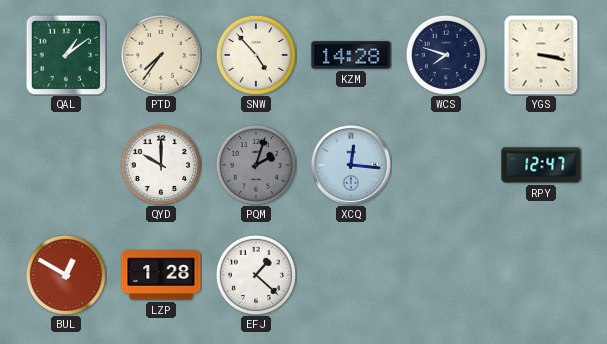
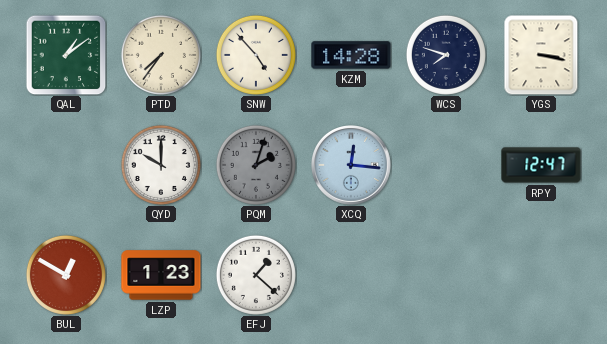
LZP: 1:28 -> 1:23
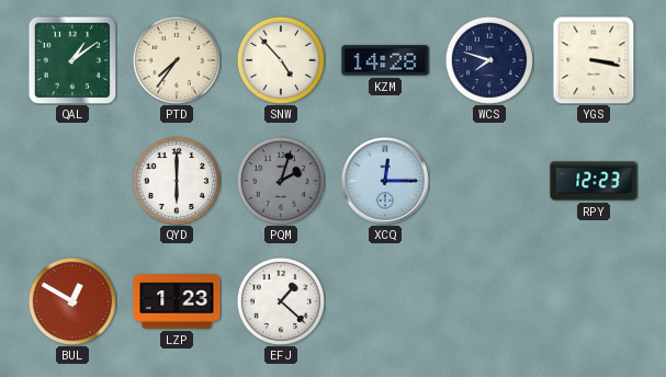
QYD: 10:00 -> 6:00
XCQ: 12:16 -> 12:15
RPY: 12:47 -> 12:23
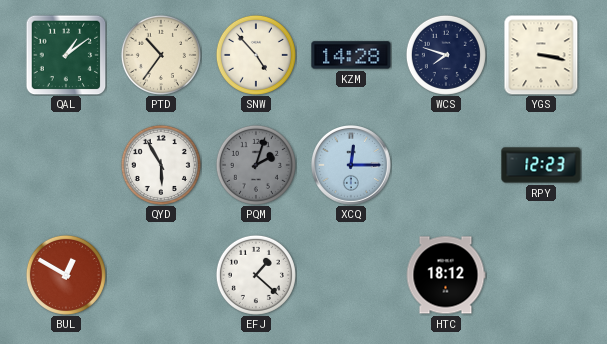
PTD: 7:36 -> 10:36
QYD: 6:00 -> 5:55
LZP: 1:23 -> none
HTC: none -> 18:12
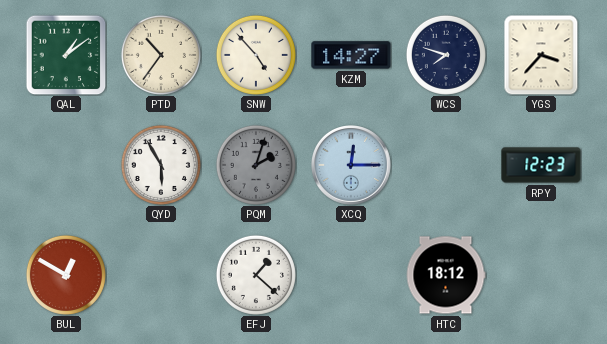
KZM: 14:28 -> 14:27
YGS: 3:17 -> 3:37
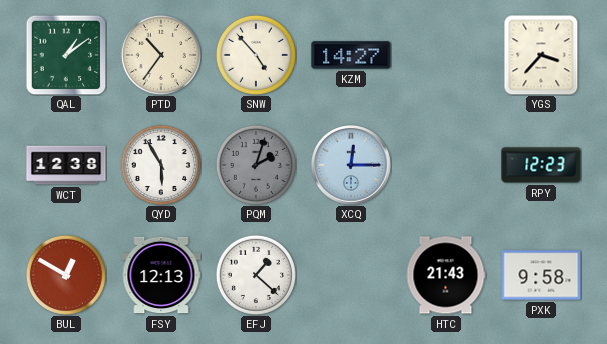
WCS: 7:48 -> none
WCT: none -> 12:38
FSY: none -> 12:13
HTC: 18:12 -> 21:43
PXK: none -> 9:58
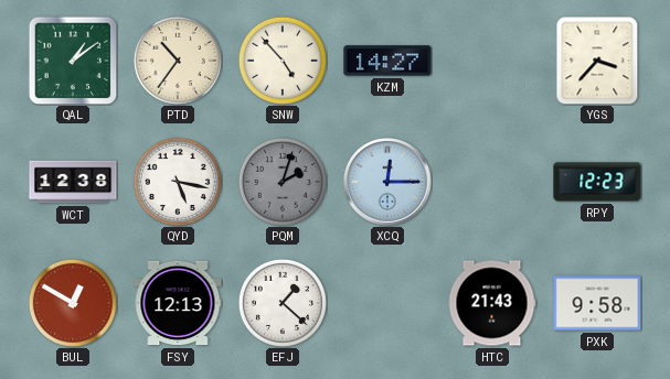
QYD: 5:55 -> 5:17
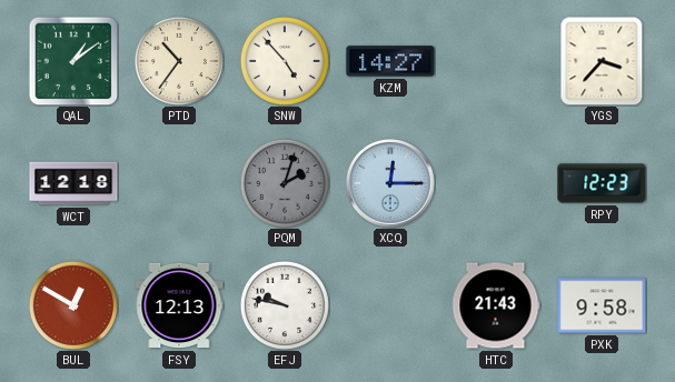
WCT: 12:38 -> 12:18
QYD: 5:17 -> none
EFJ: 1:22 -> 9:47
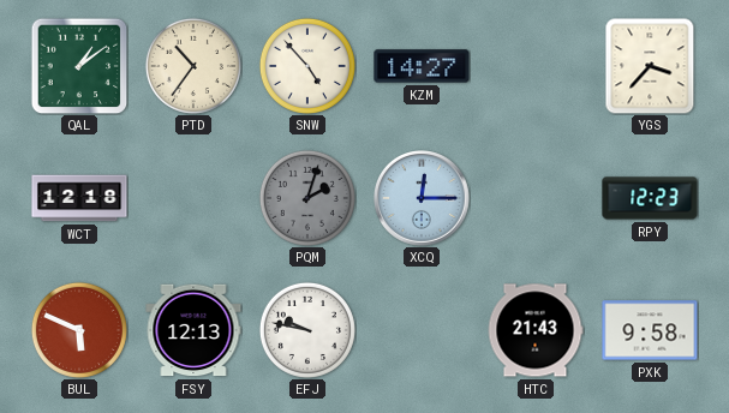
BUL: 12:50 -> 5:49
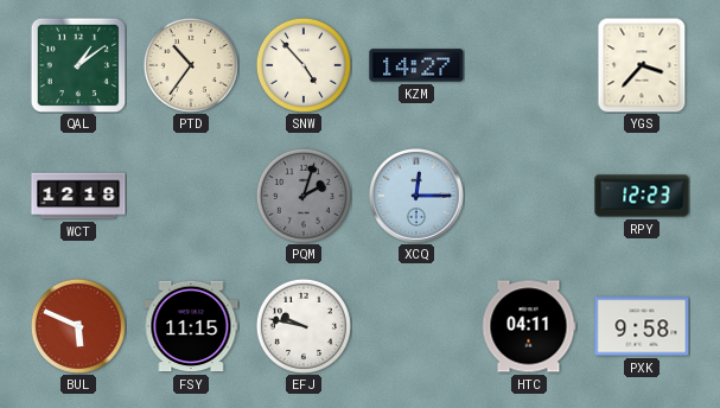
FSY: 12:13 -> 11:15
HTC: 21:43 -> 04:11
